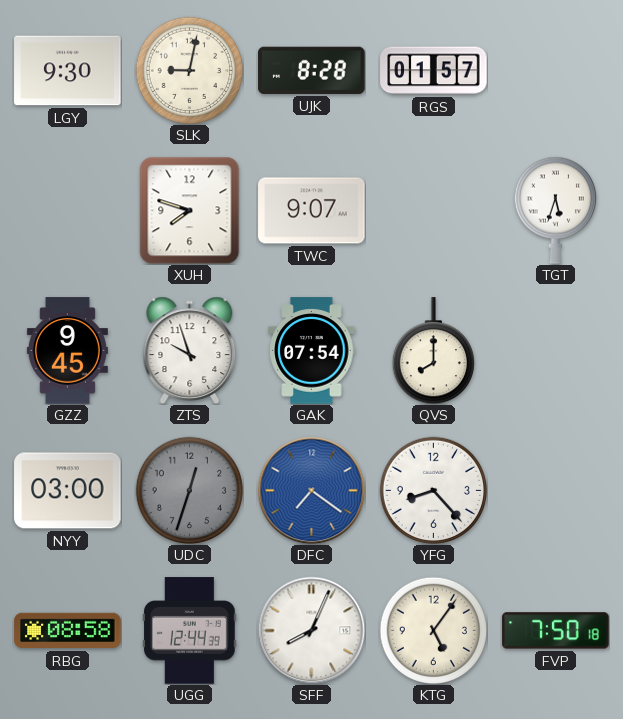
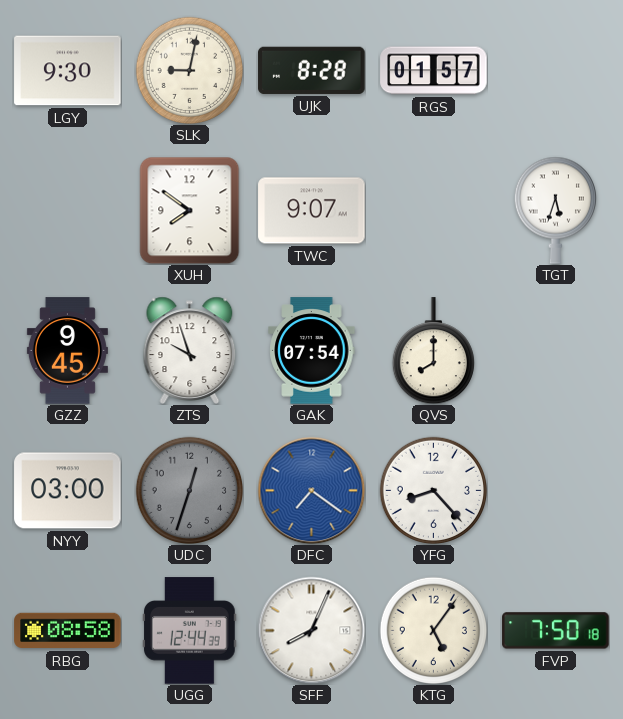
XUH: 7:48 -> 7:51
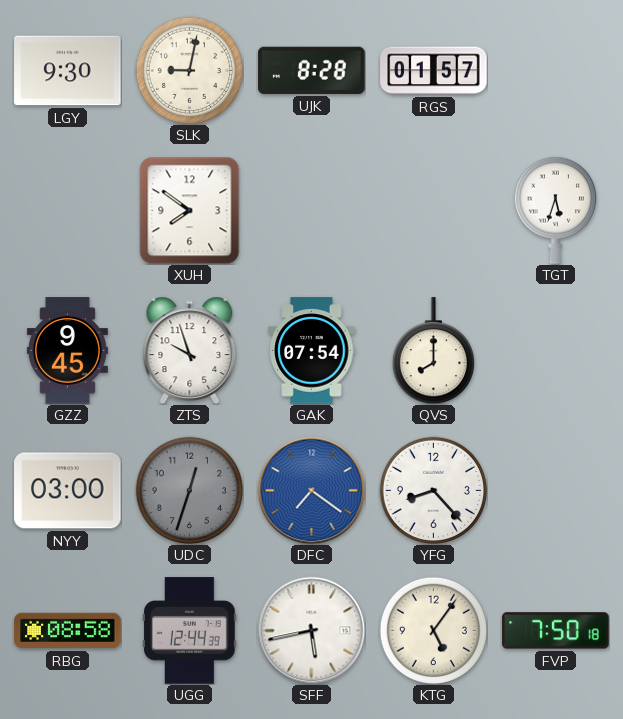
TWC: 9:07 -> none
SFF: 8:04 -> 5:43
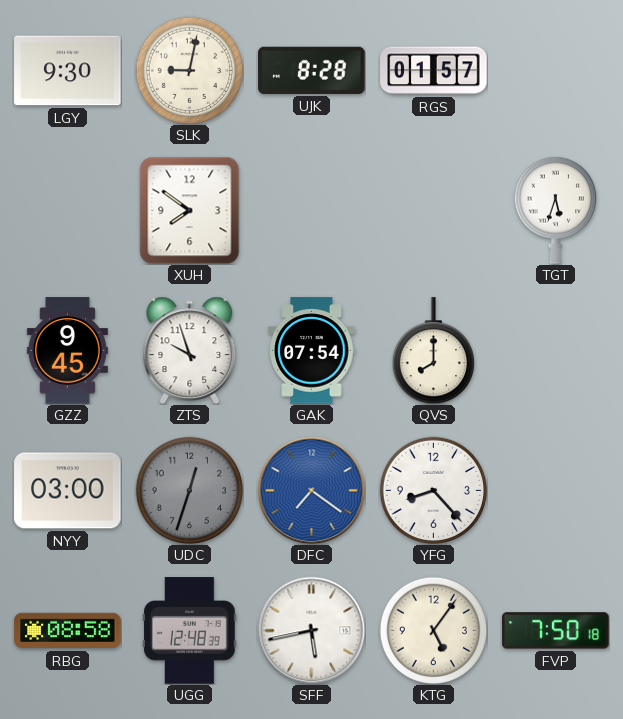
UGG: 12:44 -> 12:48
